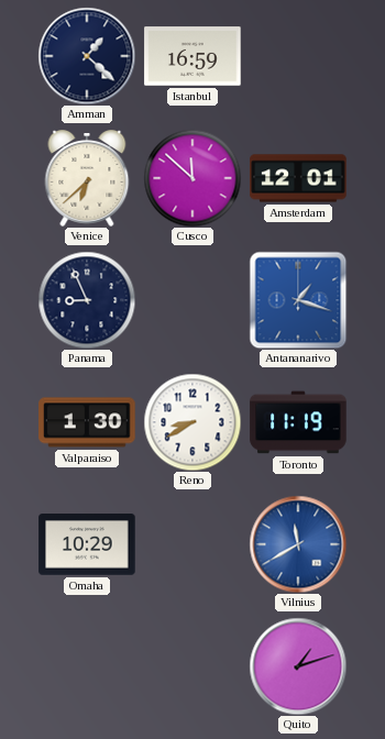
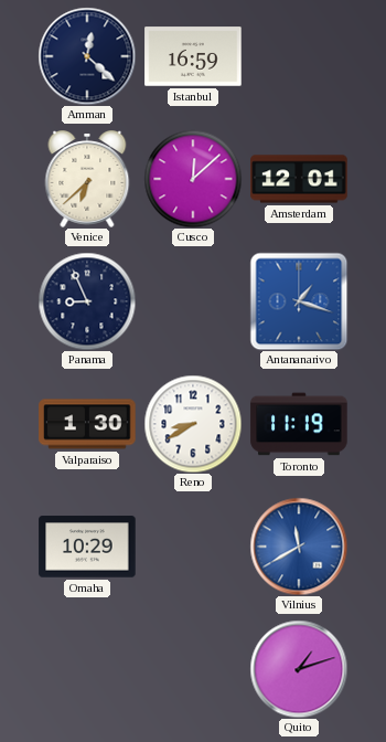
Amman: 1:22 -> 12:22
Cusco: 11:52 -> 12:08
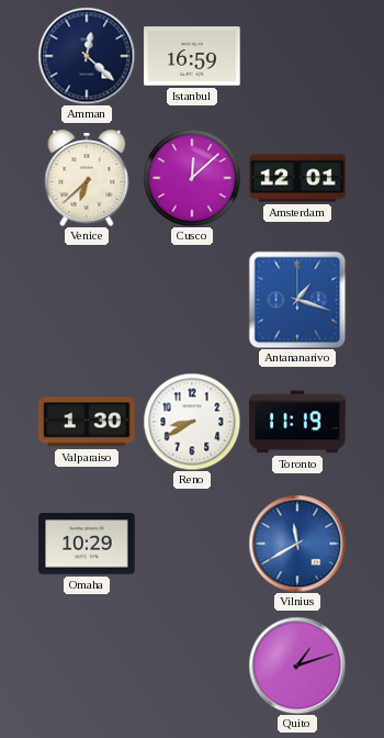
Panama: 8:56 -> none
